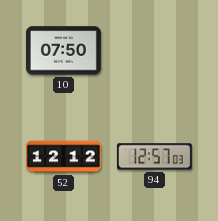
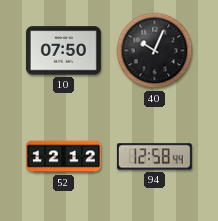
40: none -> 10:04
94: 12:57 -> 12:58
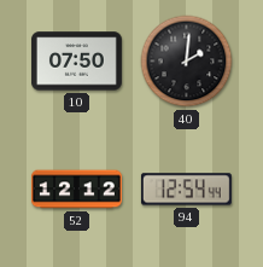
40: 10:04 -> 2:01
94: 12:58 -> 12:54
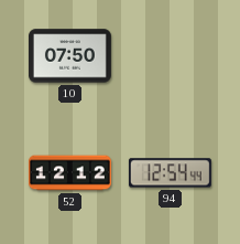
40: 2:01 -> none
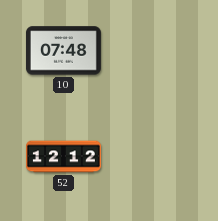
10: 07:50 -> 07:48
94: 12:54 -> none
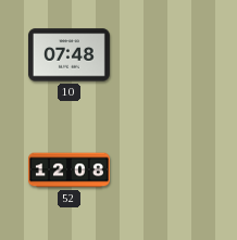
52: 12:12 -> 12:08
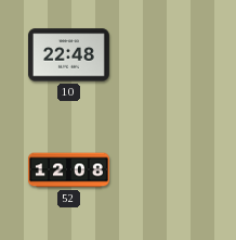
10: 07:48 -> 22:48
